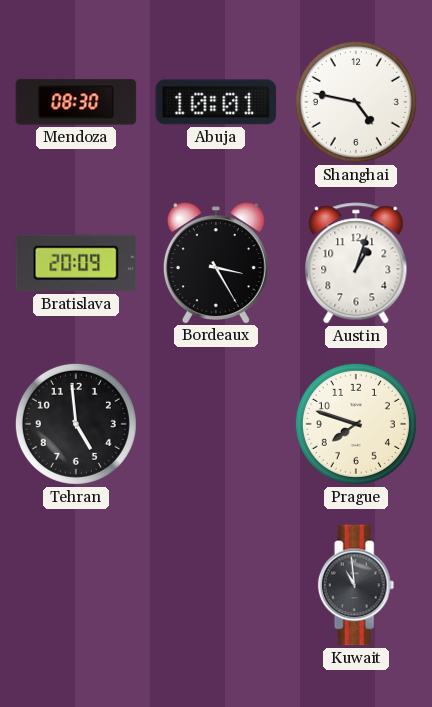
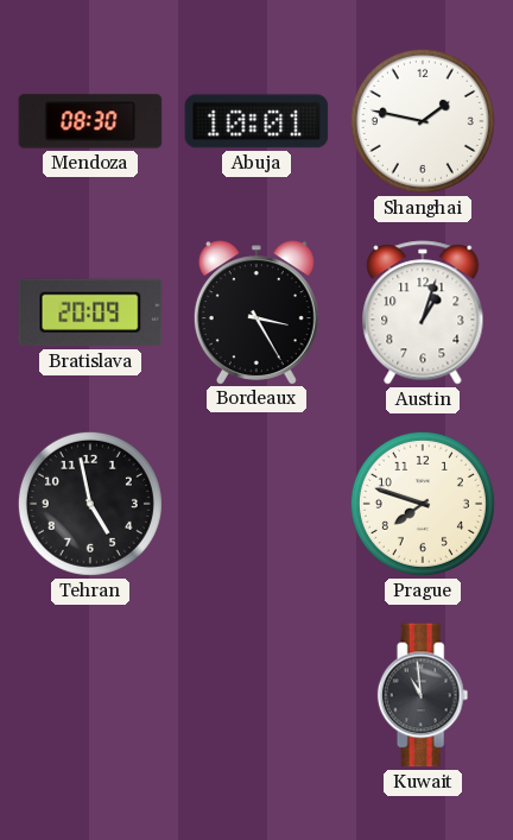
Shanghai: 4:47 -> 1:47
Tehran: 4:59 -> 4:58
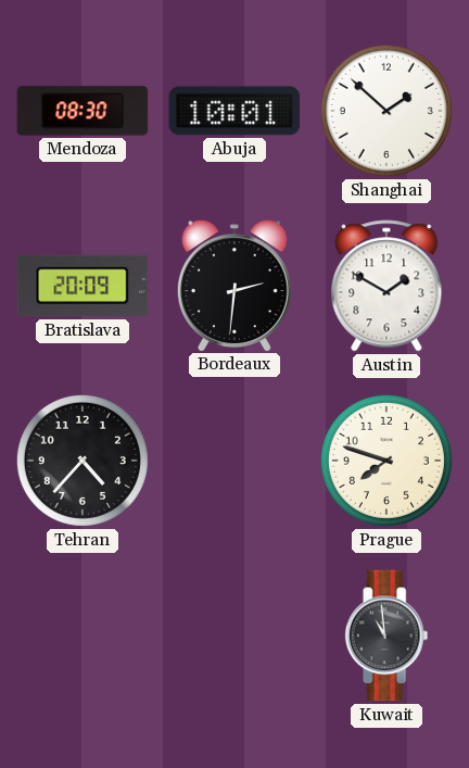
Shanghai: 1:47 -> 1:52
Bordeaux: 3:25 -> 2:31
Austin: 1:03 -> 1:50
Tehran: 4:58 -> 4:37
